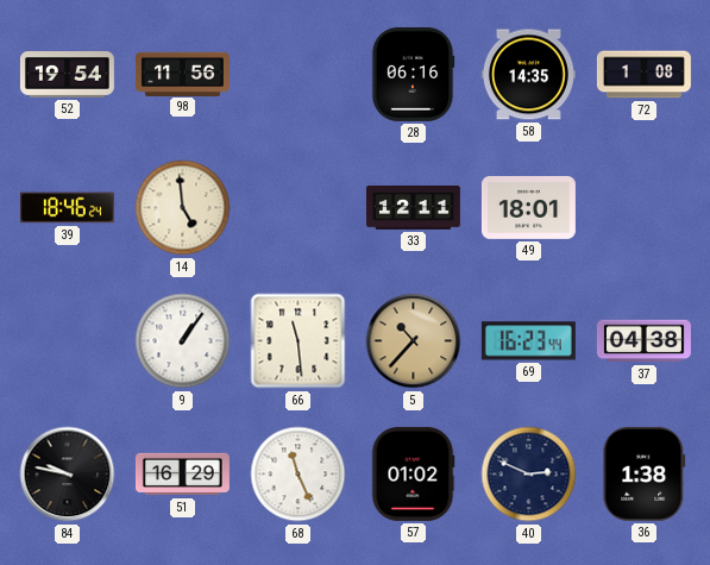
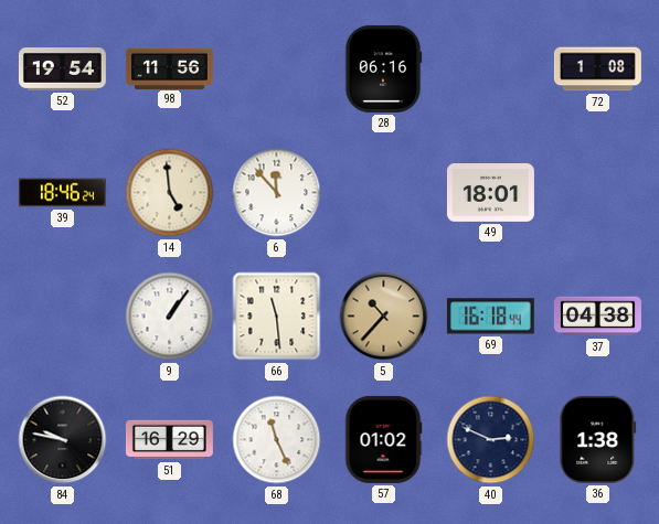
58: 14:35 -> none
6: none -> 11:53
33: 12:11 -> none
69: 16:23 -> 16:18
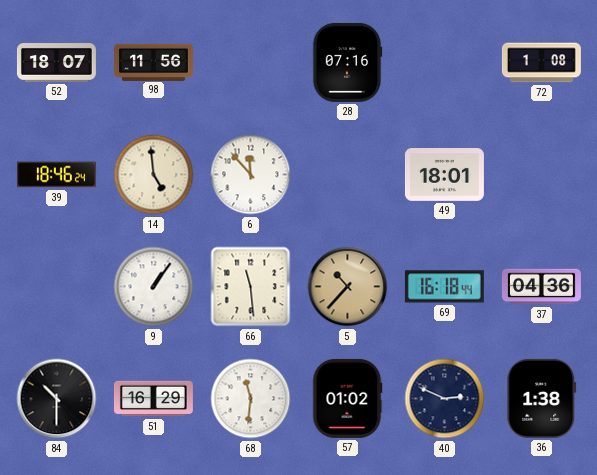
52: 19:54 -> 18:07
28: 06:16 -> 07:16
37: 04:38 -> 04:36
84: 9:47 -> 10:30
68: 11:26 -> 11:31
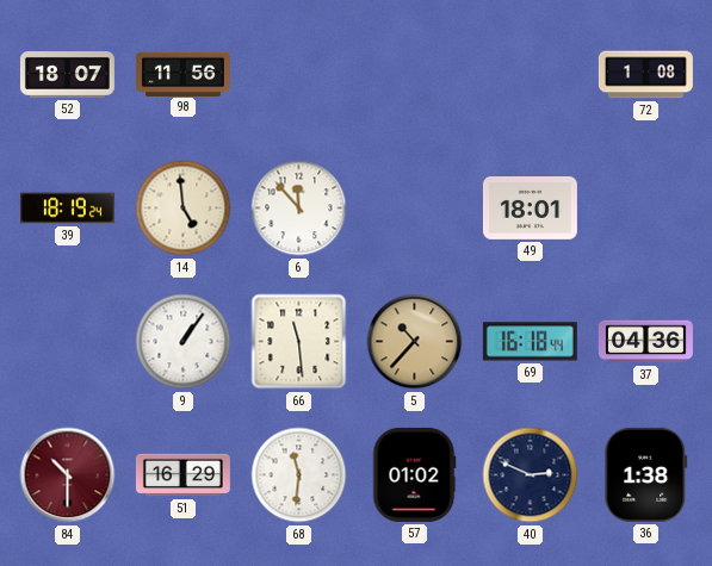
28: 07:16 -> none
39: 18:46 -> 18:19
84 dial: black -> burgundy
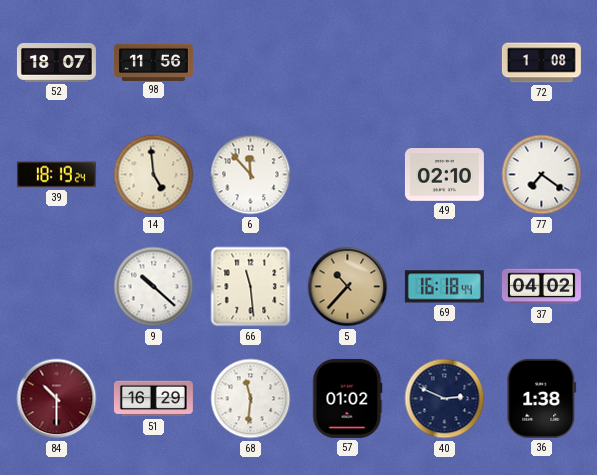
49: 18:01 -> 02:10
77: none -> 7:21
9: 1:06 -> 10:22
37: 04:36 -> 04:02
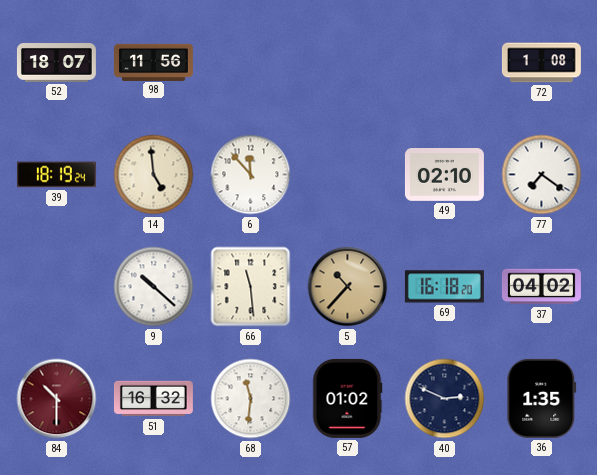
69: 16:18:44 -> 16:18:20
51: 16:29 -> 16:32
36: 1:38 -> 1:35
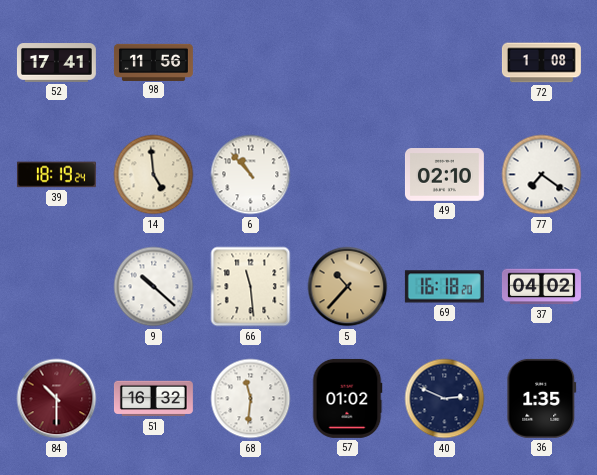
52: 18:07 -> 17:41
6: 11:53 -> 10:53
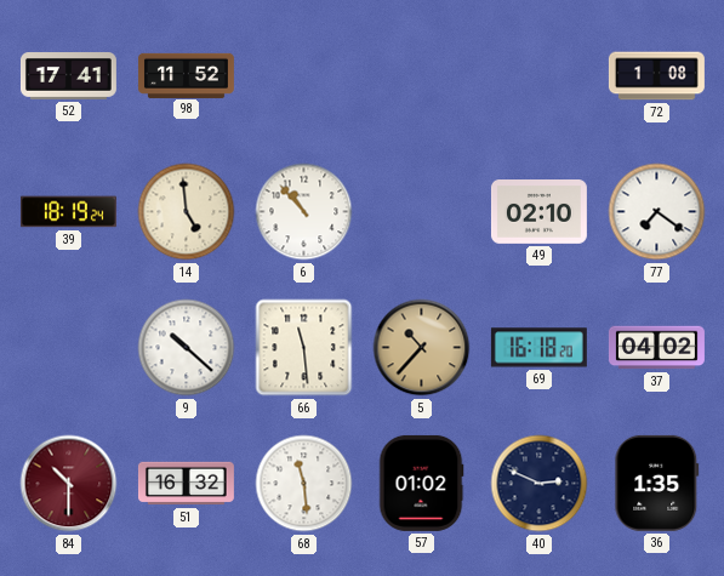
98: 11:56 -> 11:52
68: 11:31 -> 11:29
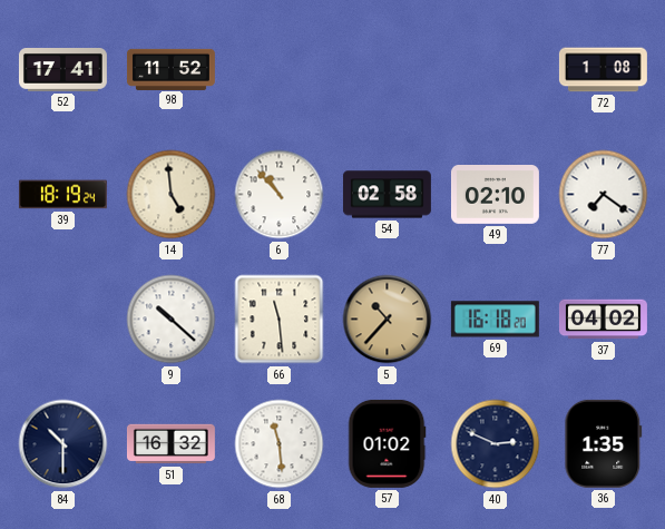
54: none -> 02:58
84 dial: burgundy -> navy
